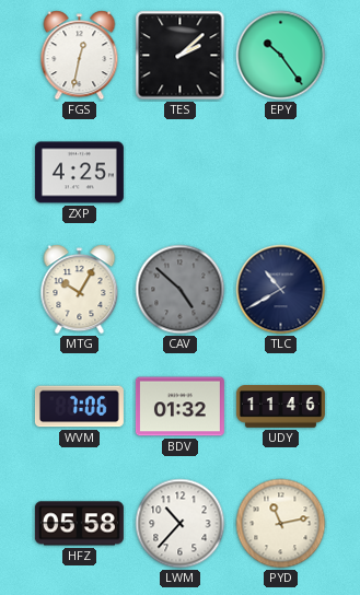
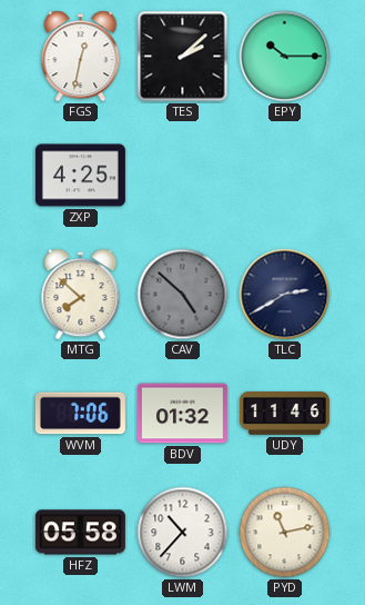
EPY: 10:24 -> 10:15
MTG: 10:05 -> 7:52
TLC: 10:40 -> 2:40
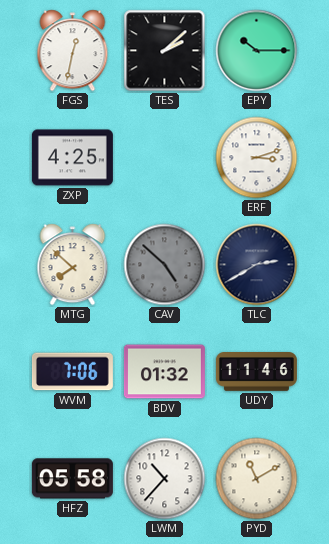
ERF: none -> 3:12
PYD: 11:13 -> 11:10
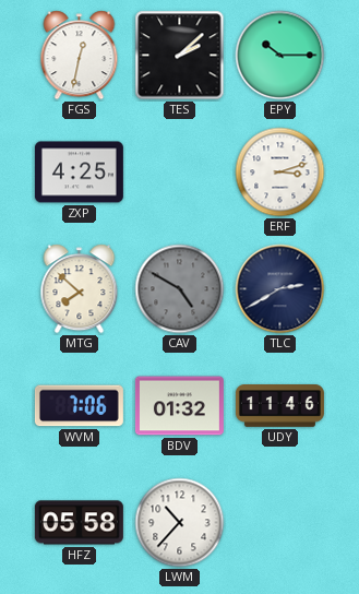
CAV: 4:52 -> 4:50
PYD: 11:10 -> none
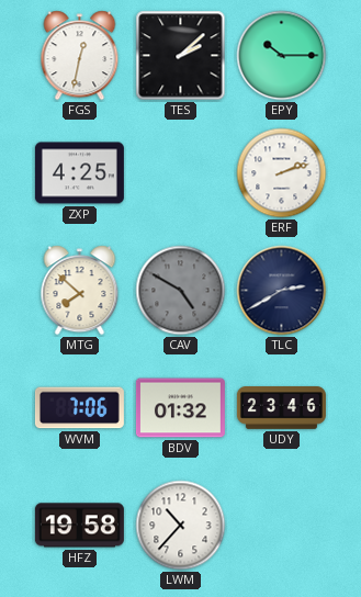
ERF: 3:12 -> 2:12
UDY: 11:46 -> 23:46
HFZ: 05:58 -> 19:58
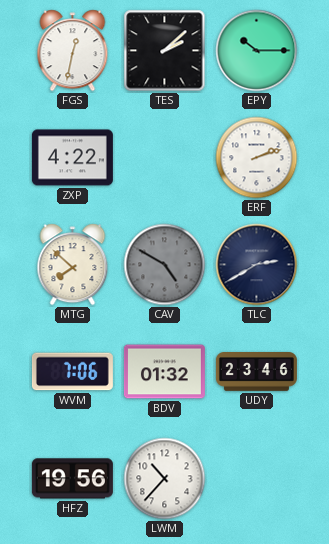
ZXP: 4:25 -> 4:22
HFZ: 19:58 -> 19:56
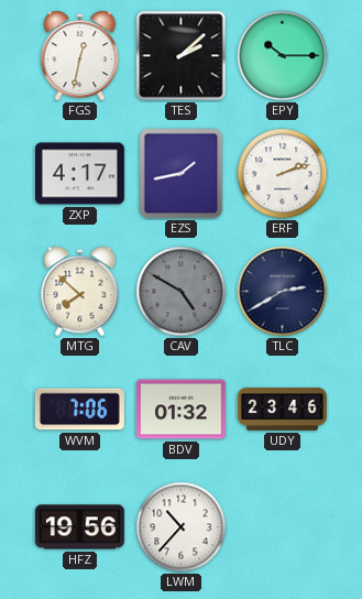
ZXP: 4:22 -> 4:17
EZS: none -> 1:43
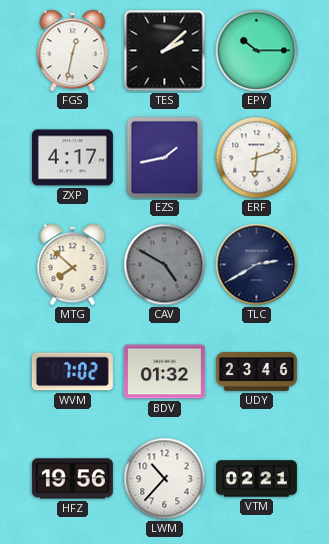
ERF: 2:12 -> 6:12
WVM: 7:06 -> 7:02
VTM: none -> 02:21
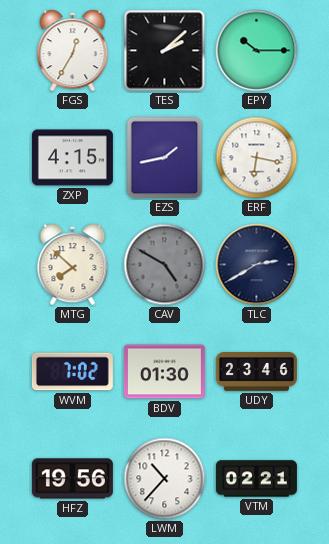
FGS: 12:32 -> 12:35
ZXP: 4:17 -> 4:15
ERF: 6:12 -> 6:17
BDV: 01:32 -> 01:30
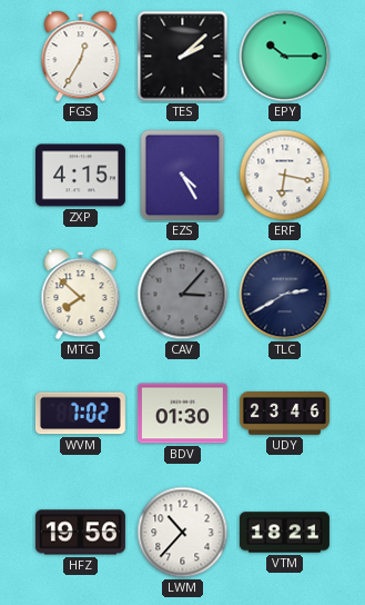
EZS: 1:43 -> 4:25
CAV: 4:50 -> 3:07
VTM: 02:21 -> 18:21
